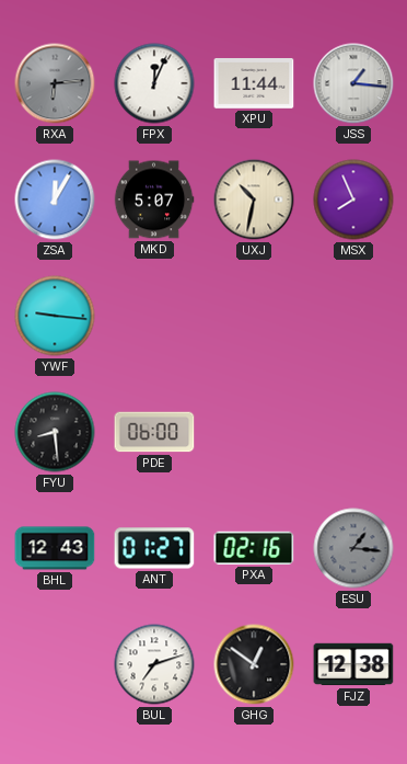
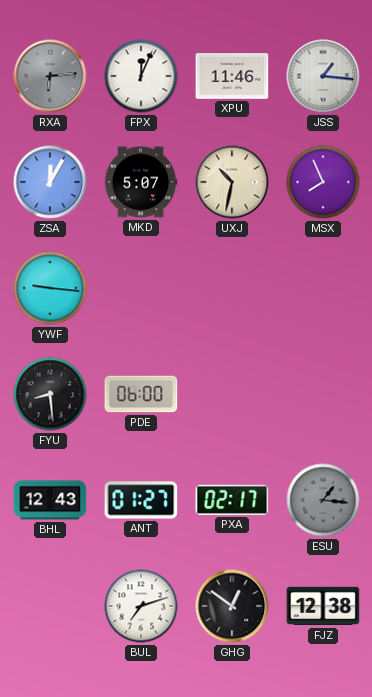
XPU: 11:44 -> 11:46
PXA: 02:16 -> 02:17
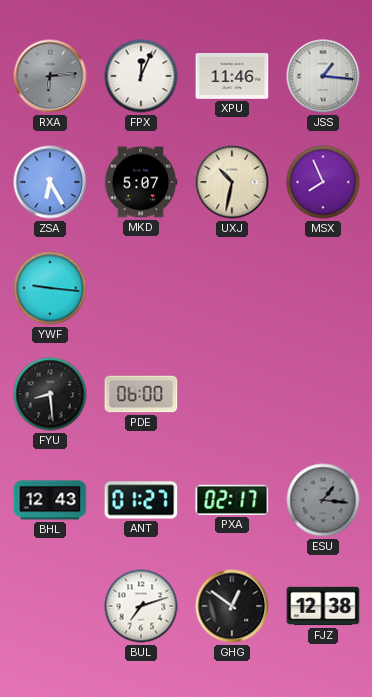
ZSA: 12:05 -> 6:25
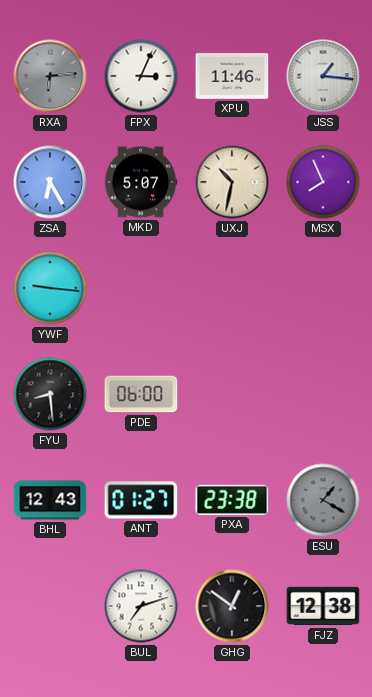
FPX: 12:04 -> 3:04
PXA: 02:17 -> 23:38
ESU: 1:16 -> 1:20
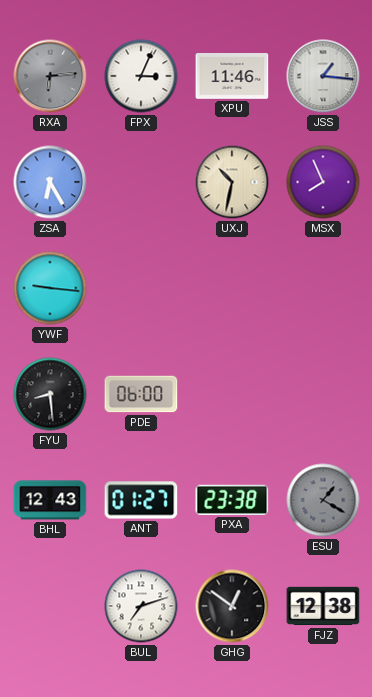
MKD: 5:07 -> none
